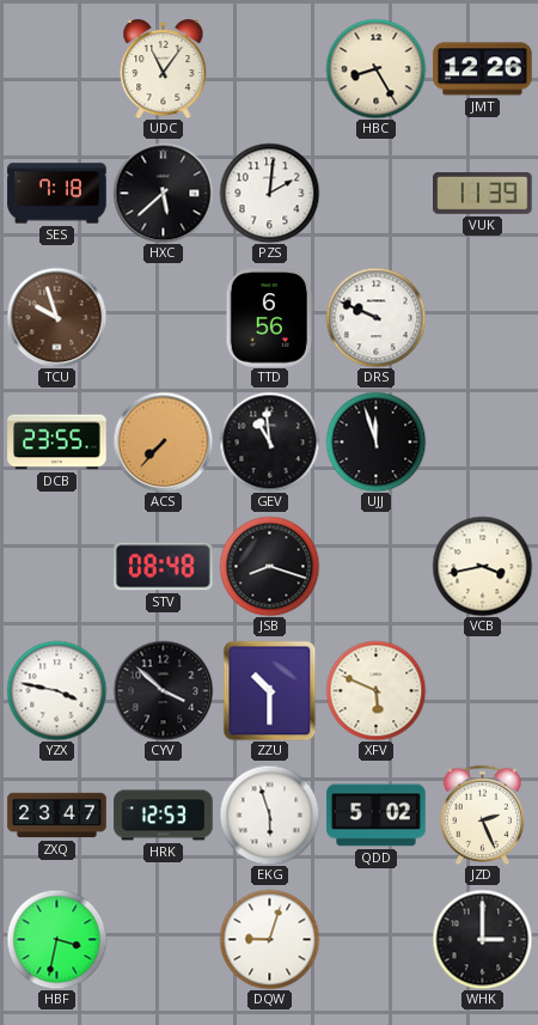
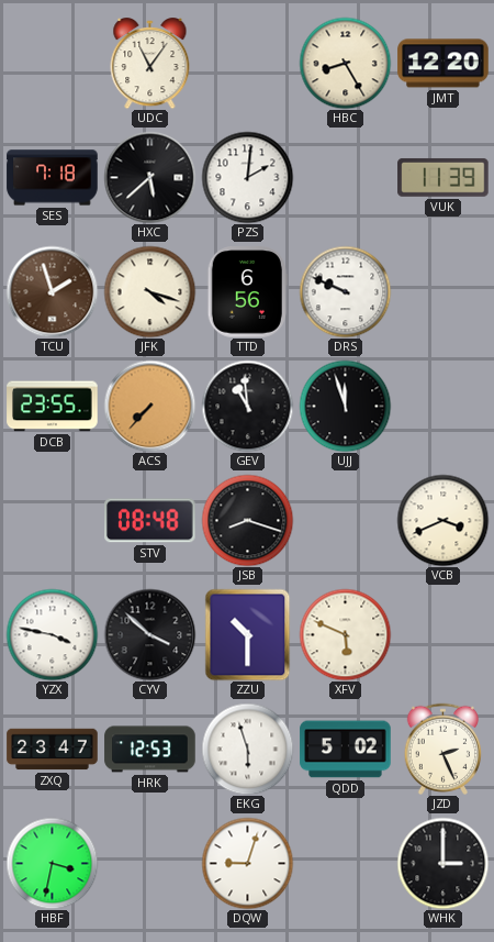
JMT: 12:26 -> 12:20
TCU: 9:57 -> 1:57
JFK: none -> 4:18
VCB: 3:43 -> 3:41
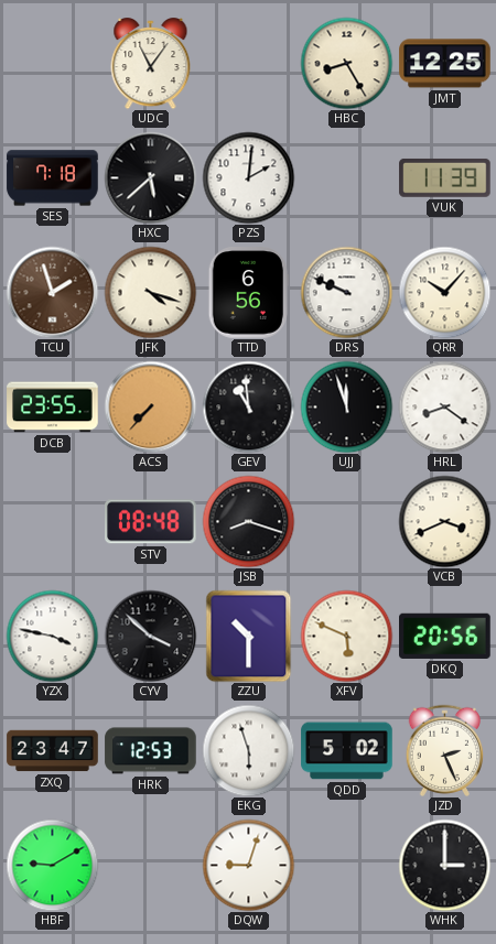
JMT: 12:20 -> 12:25
QRR: none -> 10:07
HRL: none -> 8:21
DKQ: none -> 20:56
HBF: 3:32 -> 9:10
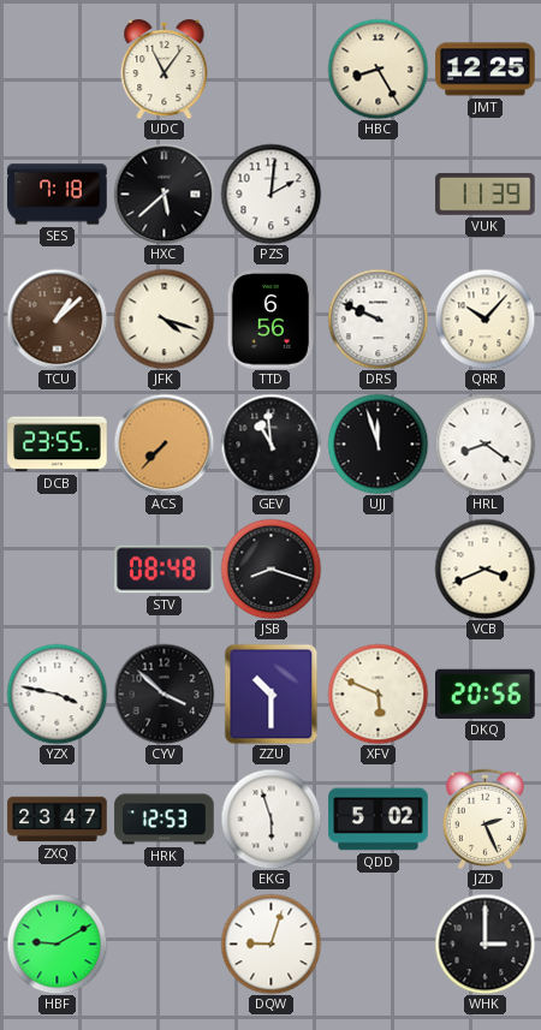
TCU: 1:57 -> 1:08
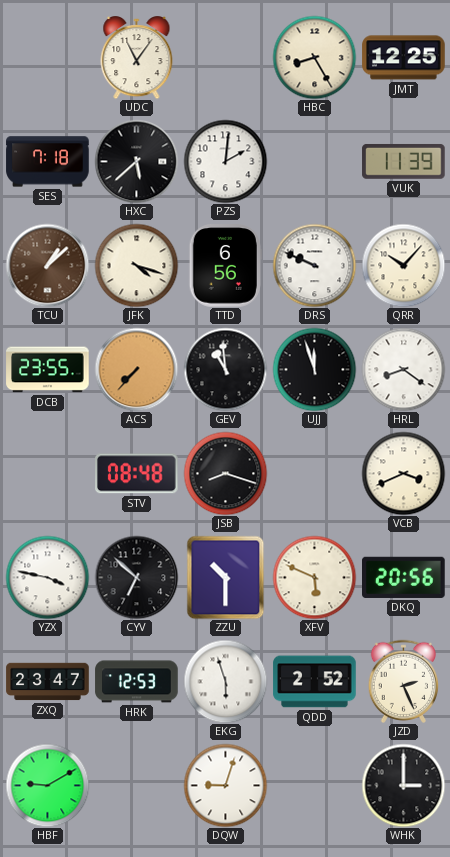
CYV: 3:52 -> 6:52
QDD: 5:02 -> 2:52
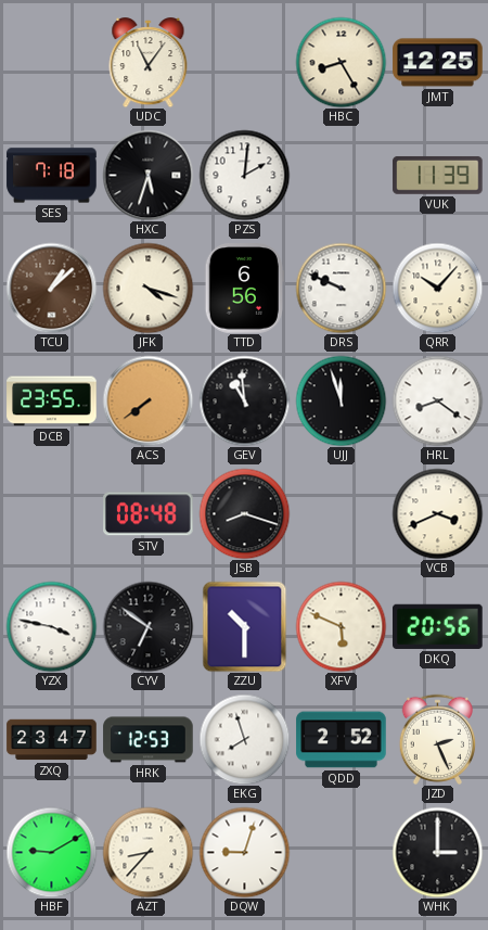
HXC: 5:38 -> 5:33
ACS: 7:37 -> 7:39
CYV: 6:52 -> 6:51
EKG: 5:57 -> 7:57
AZT: none -> 8:37
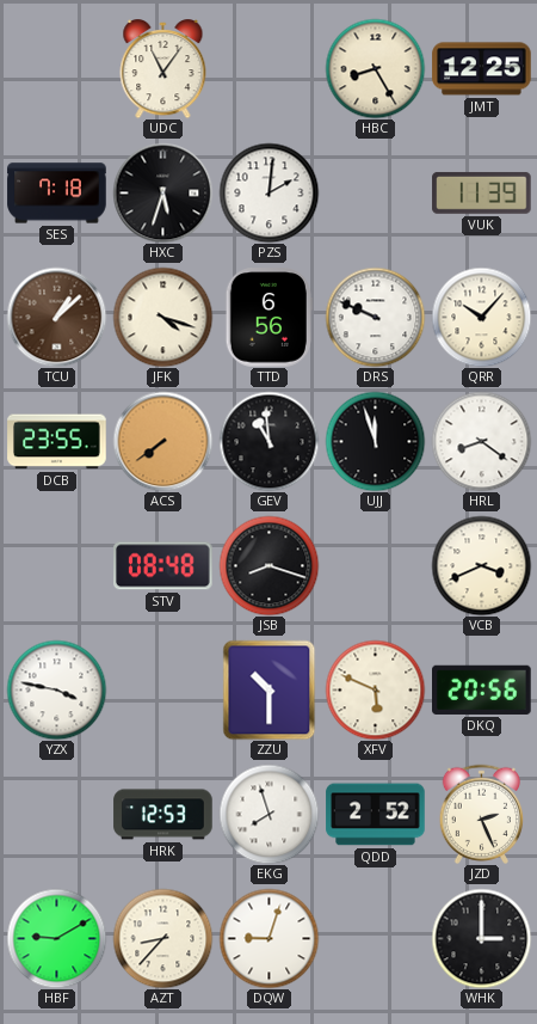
CYV: 6:51 -> none
ZXQ: 23:47 -> none
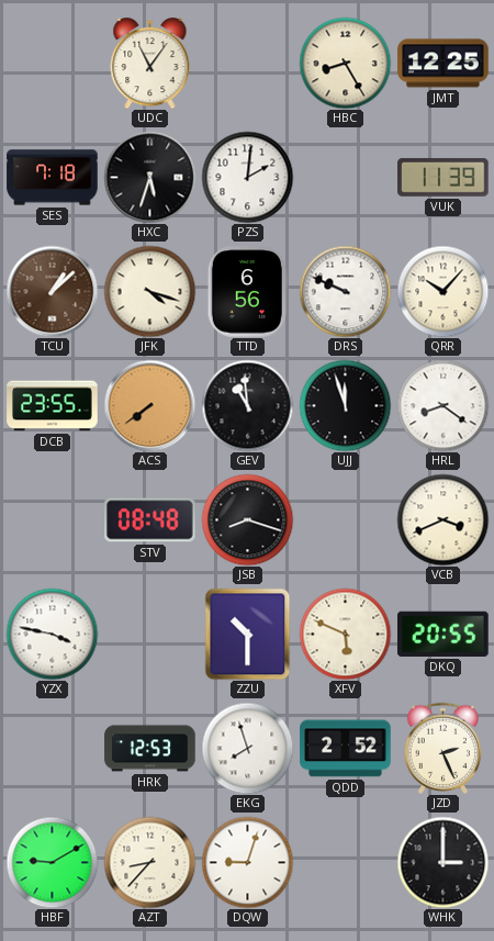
DKQ: 20:56 -> 20:55
